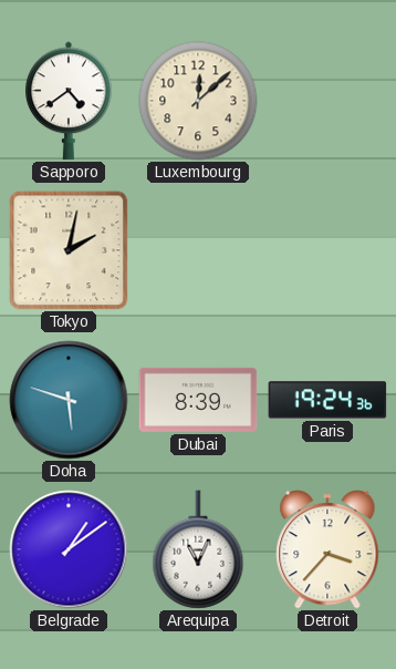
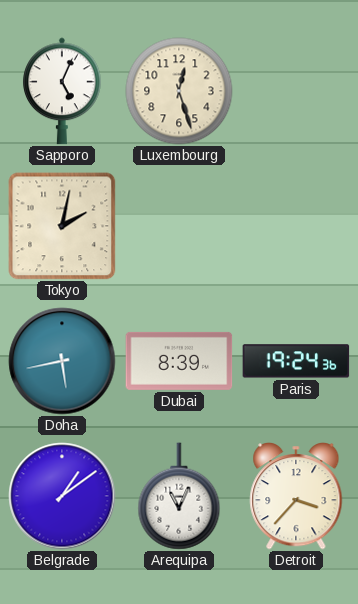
Sapporo: 4:39 -> 5:04
Luxembourg: 12:08 -> 12:27
Doha: 5:48 -> 5:43
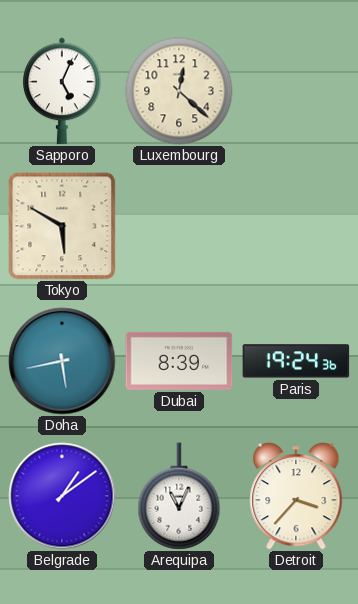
Luxembourg: 12:27 -> 12:22
Tokyo: 2:02 -> 5:50
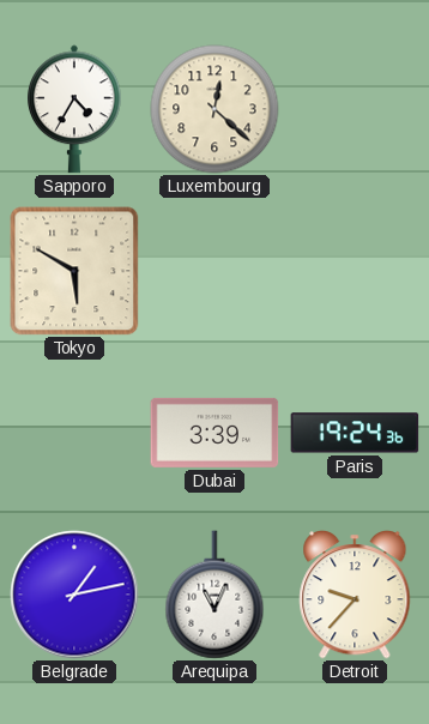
Sapporo: 5:04 -> 4:35
Doha: 5:43 -> none
Dubai: 8:39 -> 3:39
Belgrade: 1:09 -> 1:13
Detroit: 3:37 -> 9:37
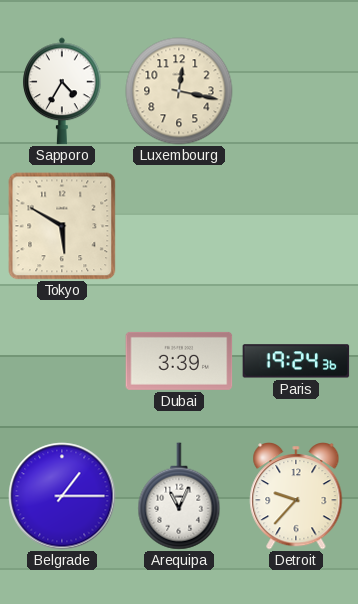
Luxembourg: 12:22 -> 12:17
Belgrade: 1:13 -> 1:15
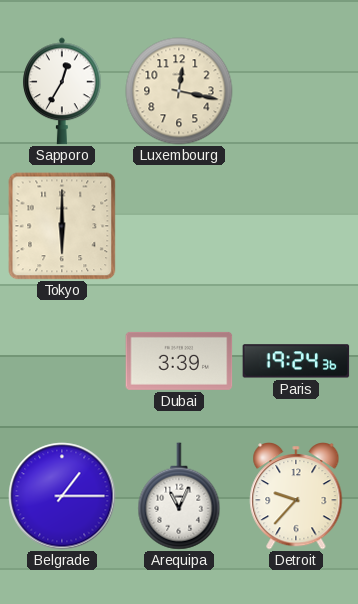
Sapporo: 4:35 -> 12:35
Tokyo: 5:50 -> 6:00
